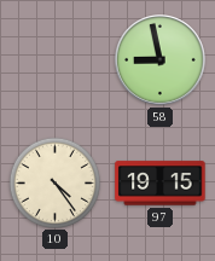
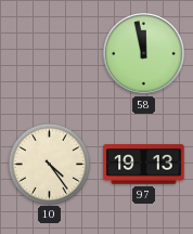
58: 8:58 -> 11:58
97: 19:15 -> 19:13
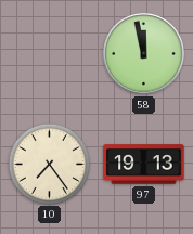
10: 4:24 -> 7:24
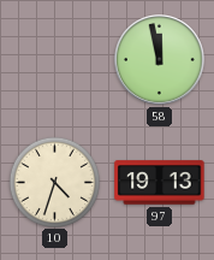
10: 7:24 -> 4:33
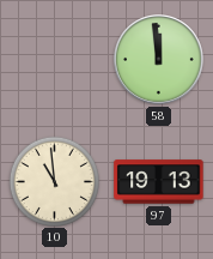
58: 11:58 -> 11:59
10: 4:33 -> 10:59
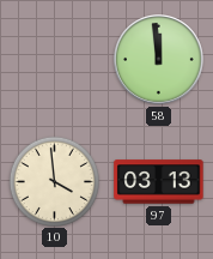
10: 10:59 -> 3:59
97: 19:13 -> 03:13
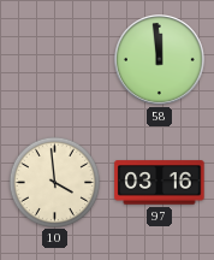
97: 03:13 -> 03:16
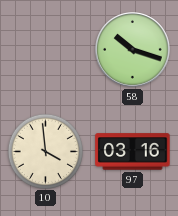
58: 11:59 -> 10:18
